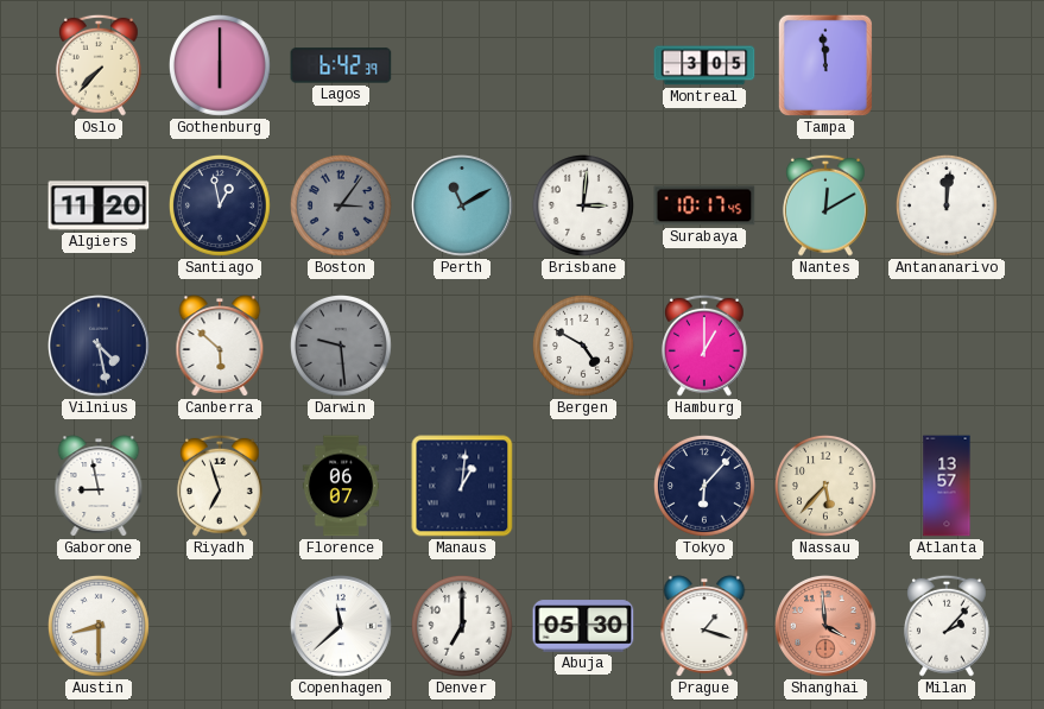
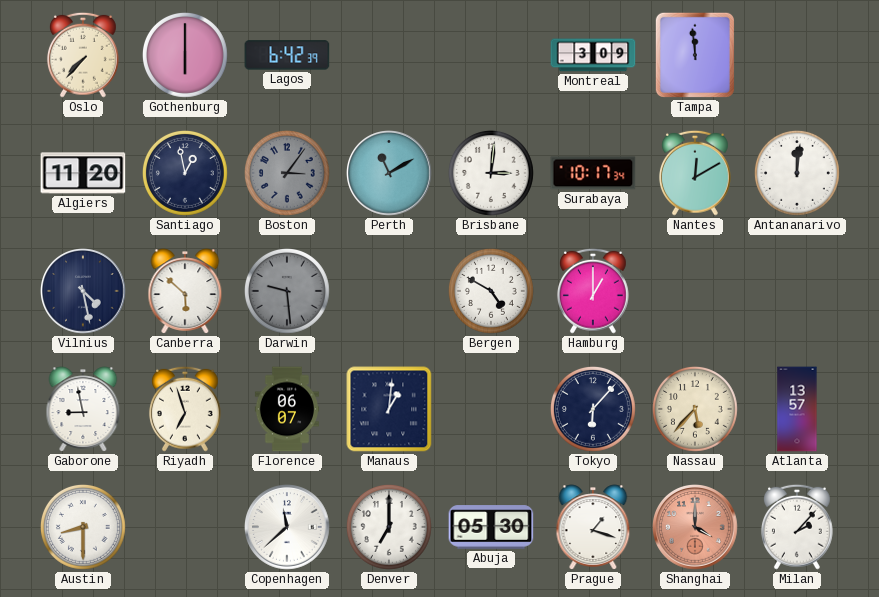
Montreal: 3:05 -> 3:09
Surabaya: 10:17:45 -> 10:17:34
Shanghai: 3:59 -> 4:00
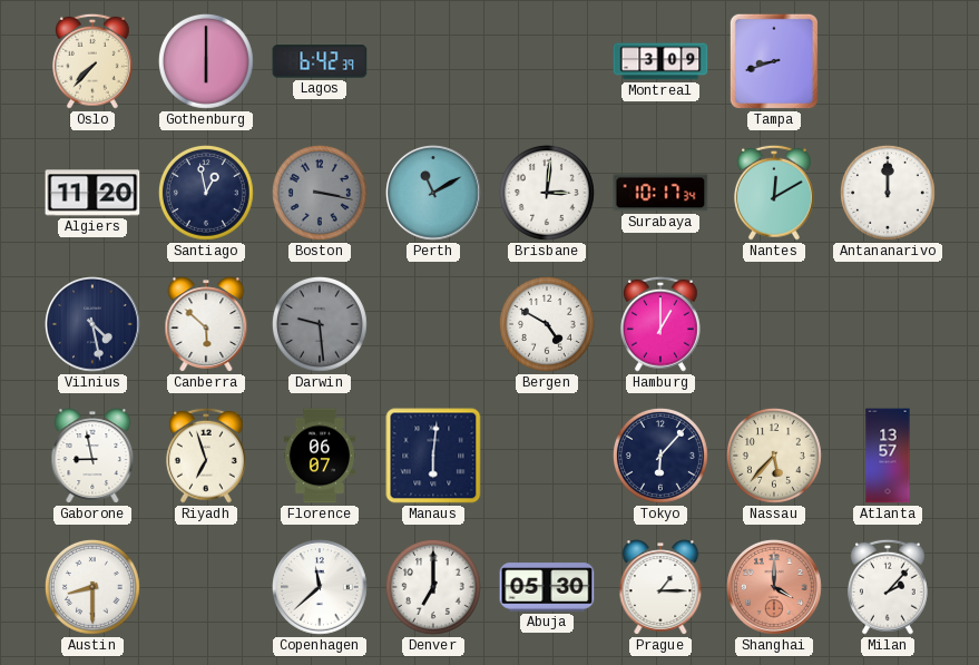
Tampa: 11:59 -> 8:42
Boston: 3:06 -> 3:17
Antananarivo: 12:01 -> 12:00
Manaus: 1:01 -> 6:01
Prague: 1:18 -> 1:15
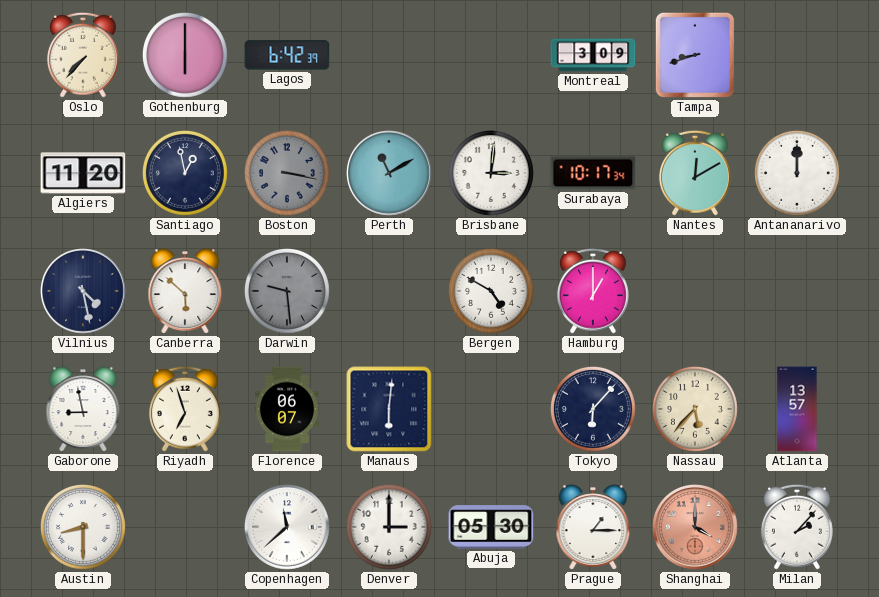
Denver: 7:00 -> 3:00
